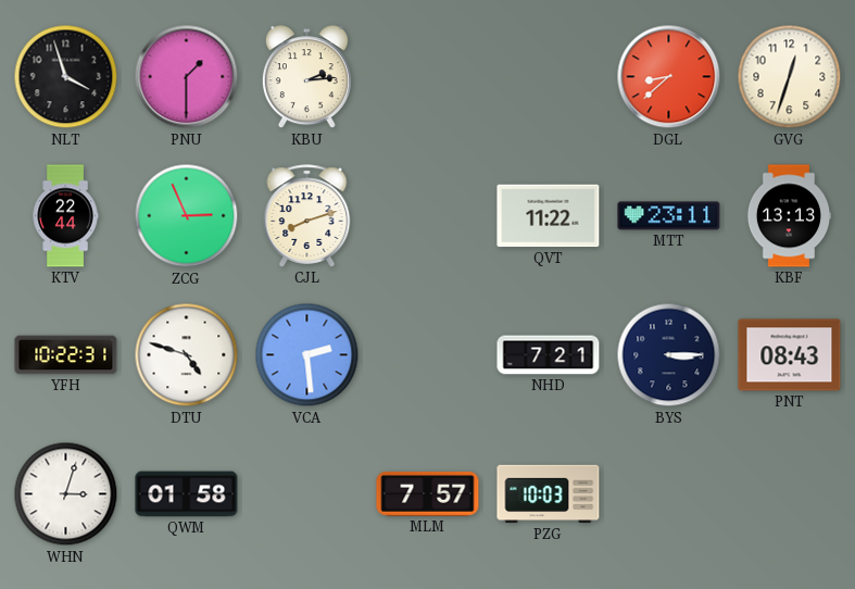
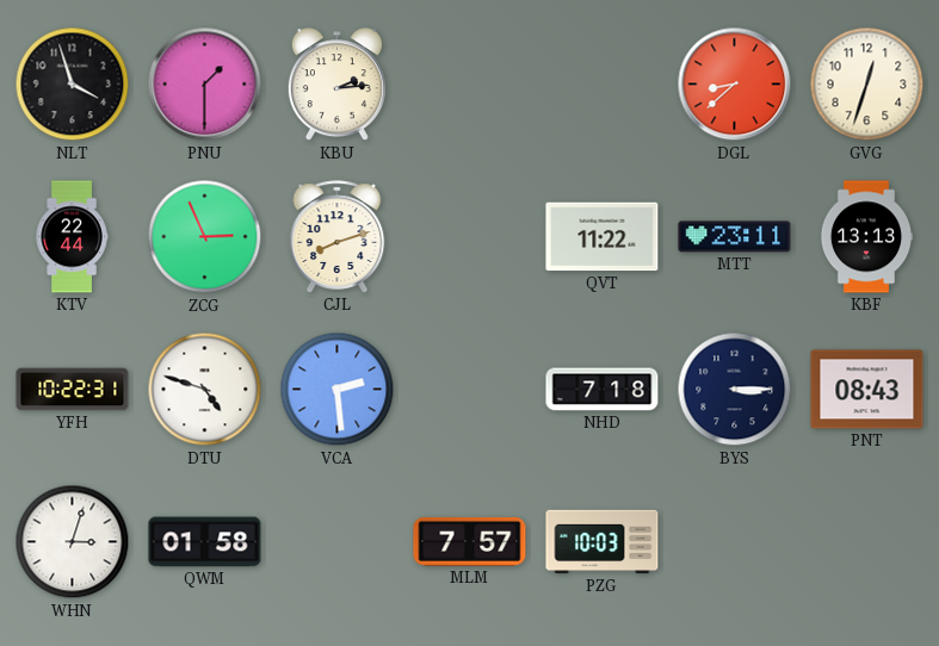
NHD: 7:21 -> 7:18
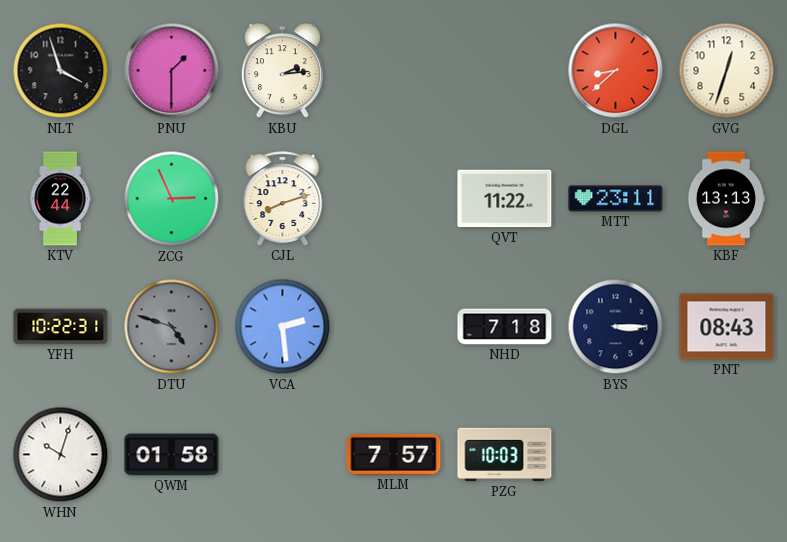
DTU dial: white -> grey
WHN: 3:03 -> 10:03
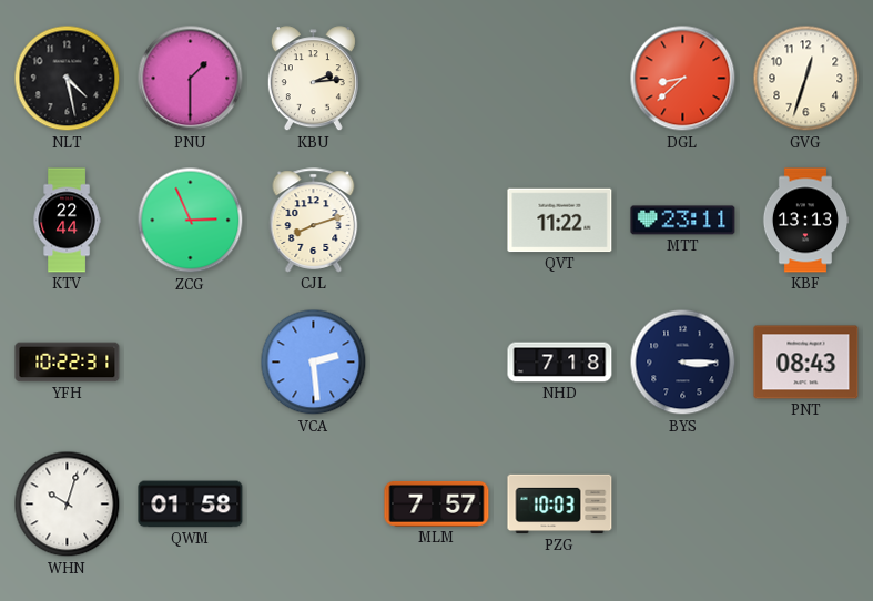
NLT: 3:57 -> 4:28
DTU: 4:48 -> none
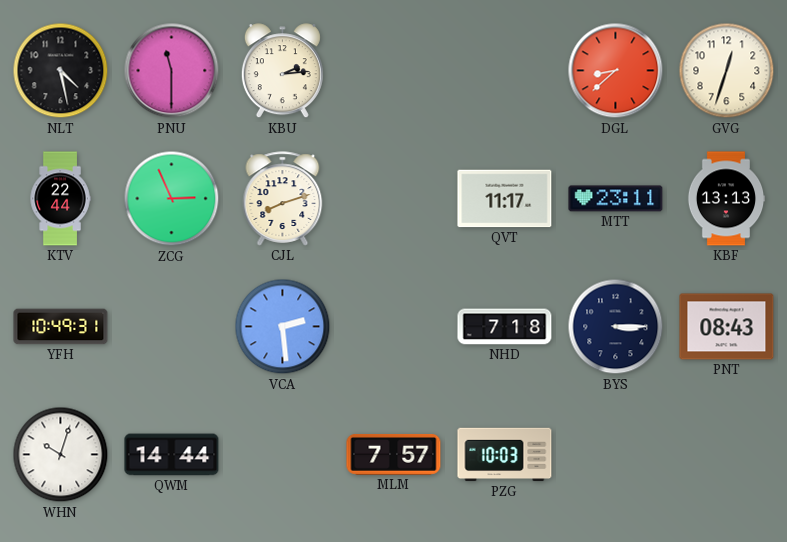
PNU: 1:30 -> 11:30
QVT: 11:22 -> 11:17
YFH: 10:22 -> 10:49
QWM: 01:58 -> 14:44
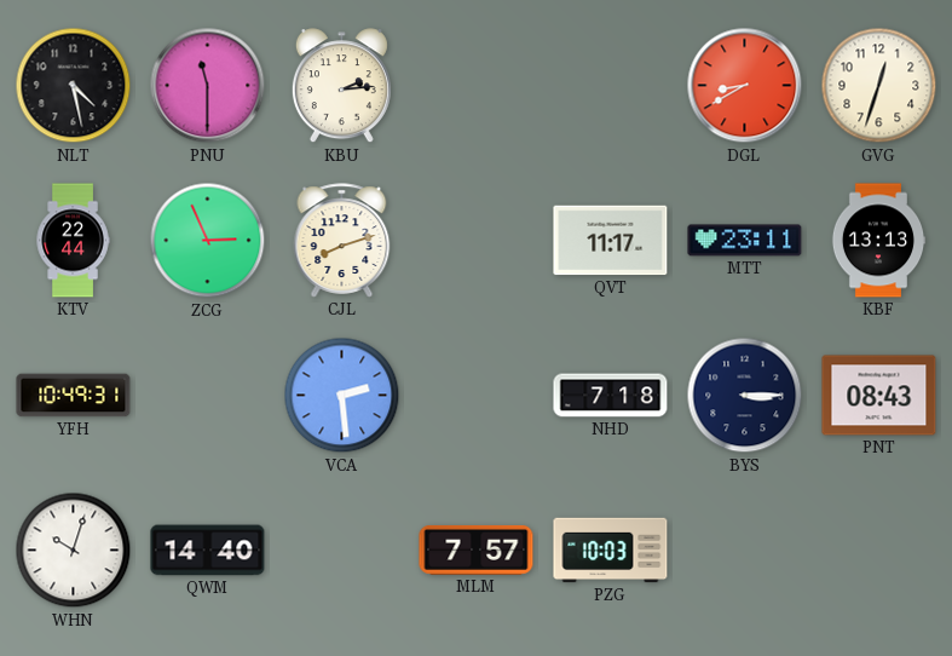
DGL: 8:38 -> 8:40
QWM: 14:44 -> 14:40
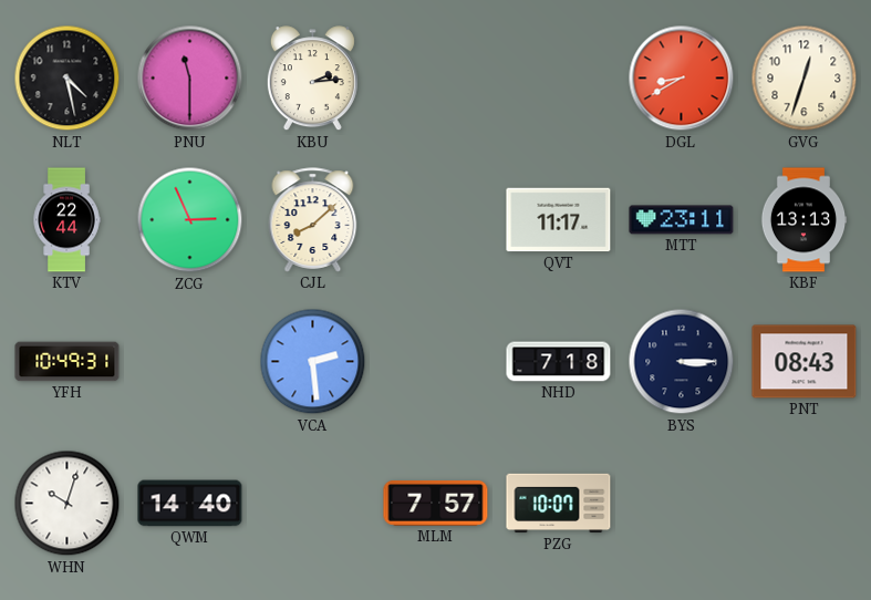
CJL: 8:12 -> 8:08
PZG: 10:03 -> 10:07
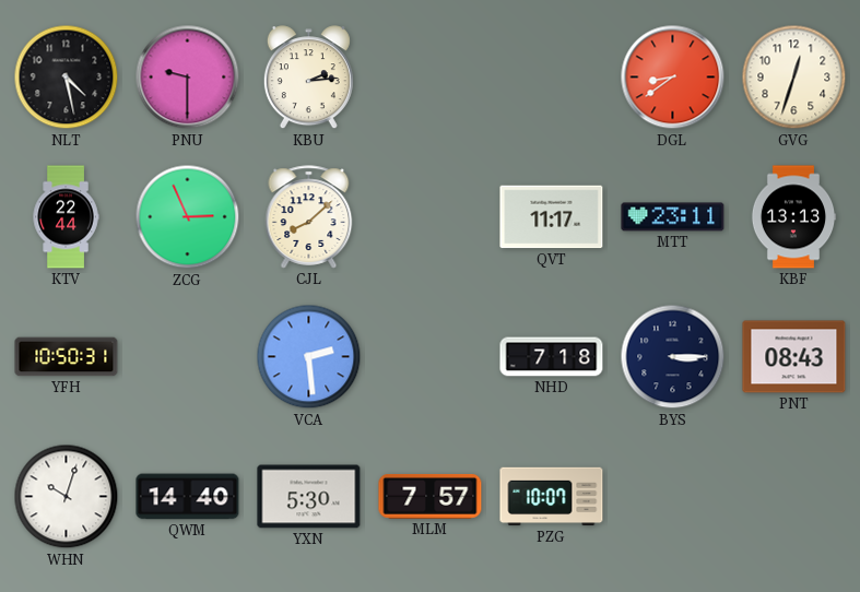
PNU: 11:30 -> 9:30
DGL: 8:40 -> 8:39
YFH: 10:49 -> 10:50
YXN: none -> 5:30
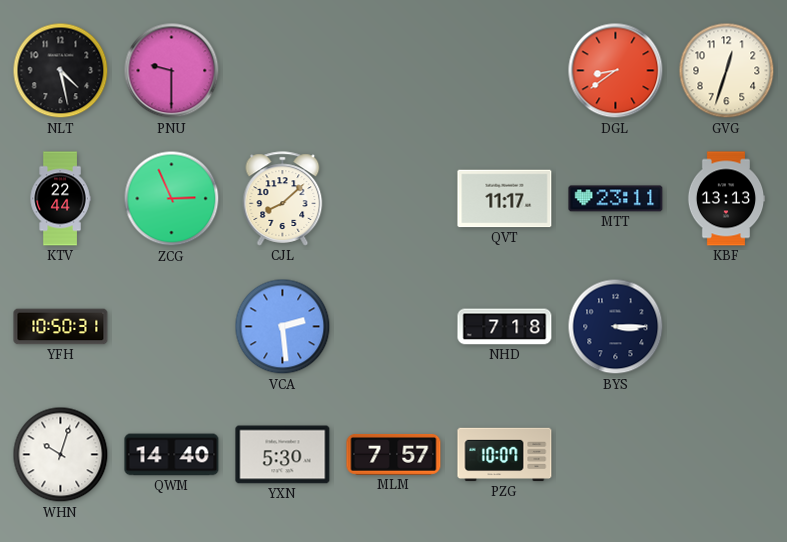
KBU: 2:14 -> none
PNT: 08:43 -> none
